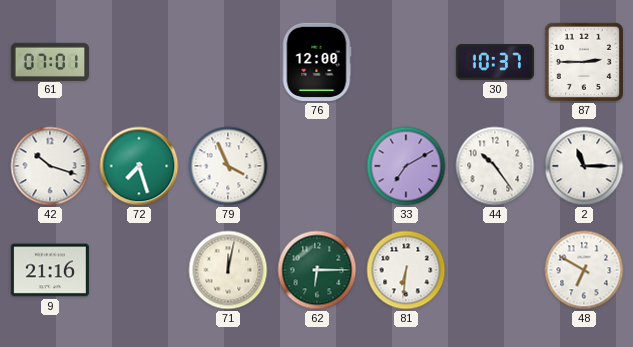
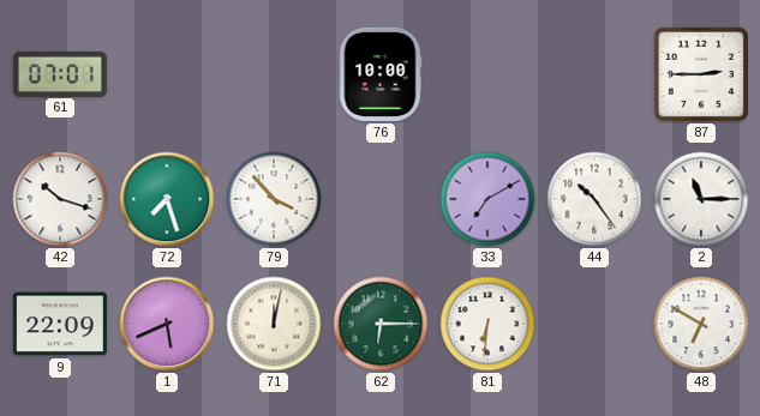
76: 12:00 -> 10:00
30: 10:37 -> none
79: 3:56 -> 3:53
9: 21:16 -> 22:09
1: none -> 5:41
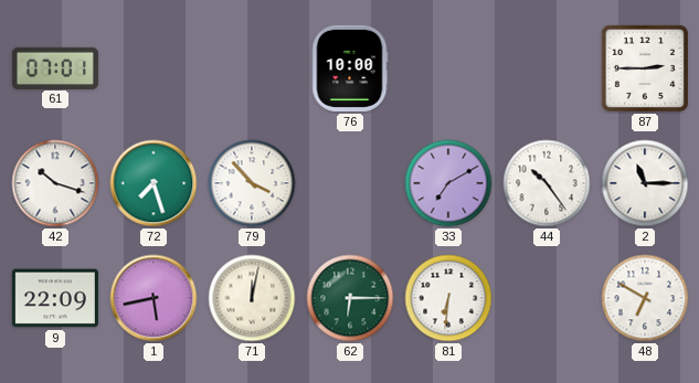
1: 5:41 -> 5:43
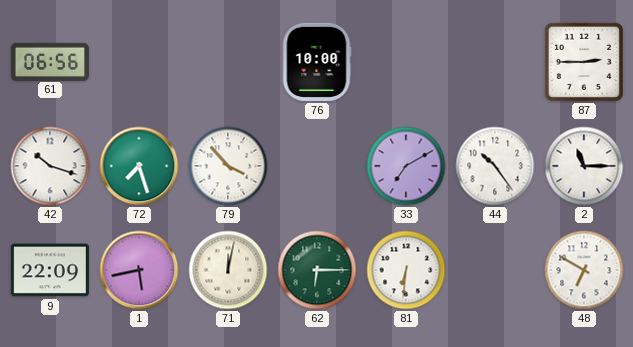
61: 07:01 -> 06:56
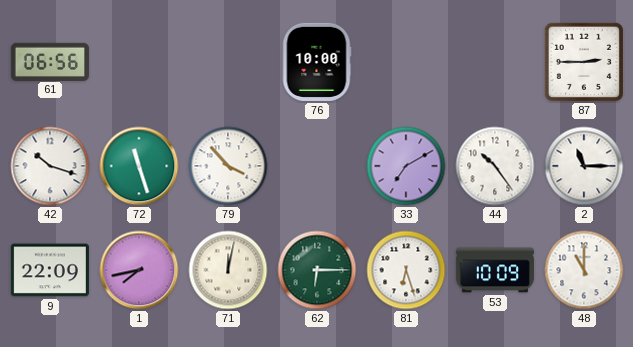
72: 7:27 -> 11:27
1: 5:43 -> 7:43
81: 6:31 -> 6:27
53: none -> 10:09
48: 6:50 -> 11:00
